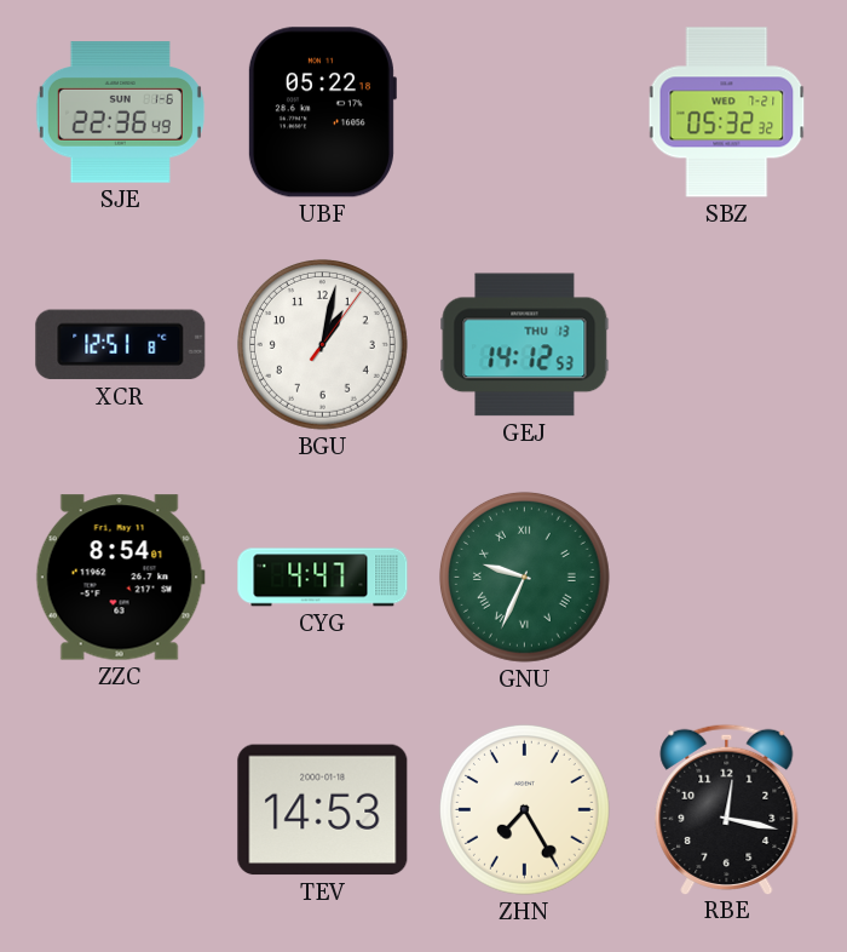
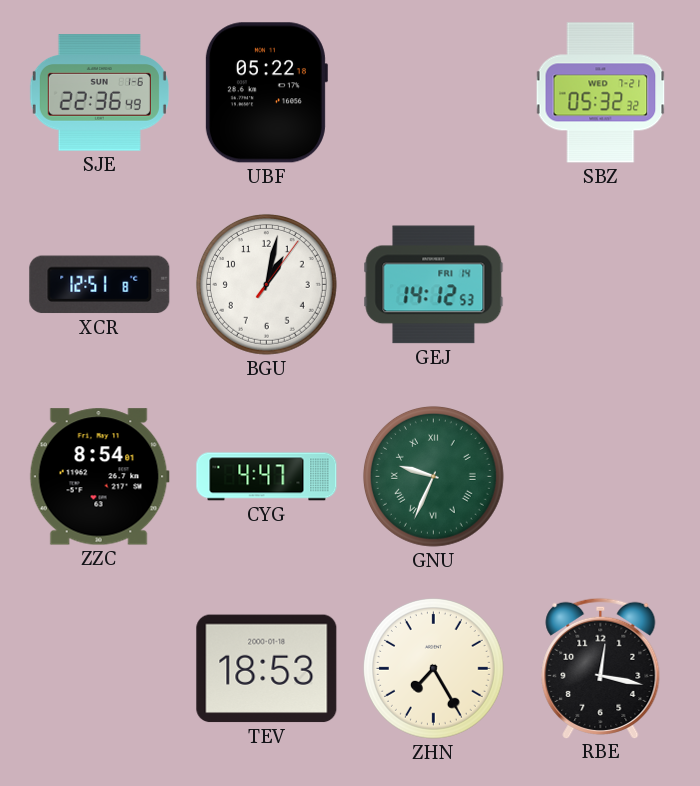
GEJ date: THU 13 -> FRI 14
TEV: 14:53 -> 18:53
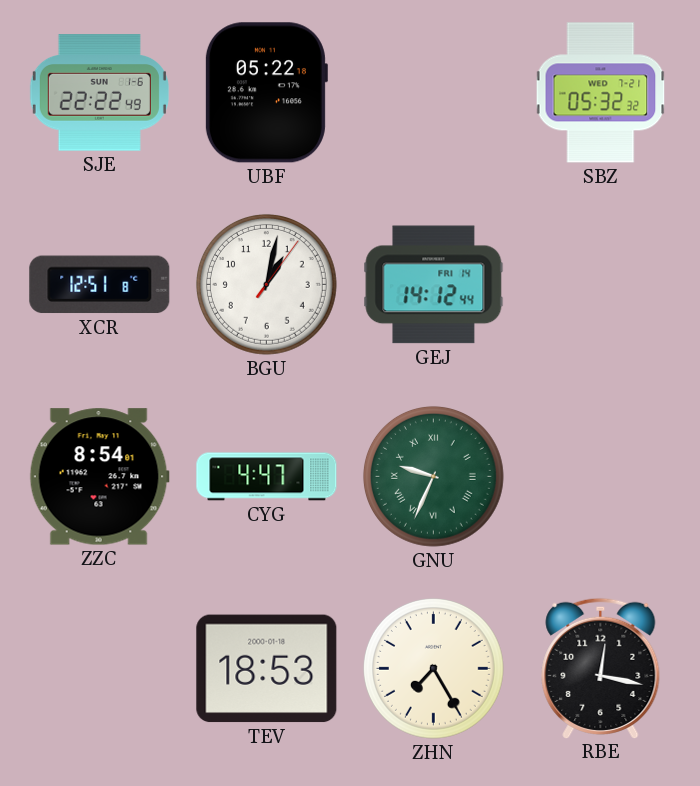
SJE: 22:36 -> 22:22
GEJ: 14:12:53 -> 14:12:44
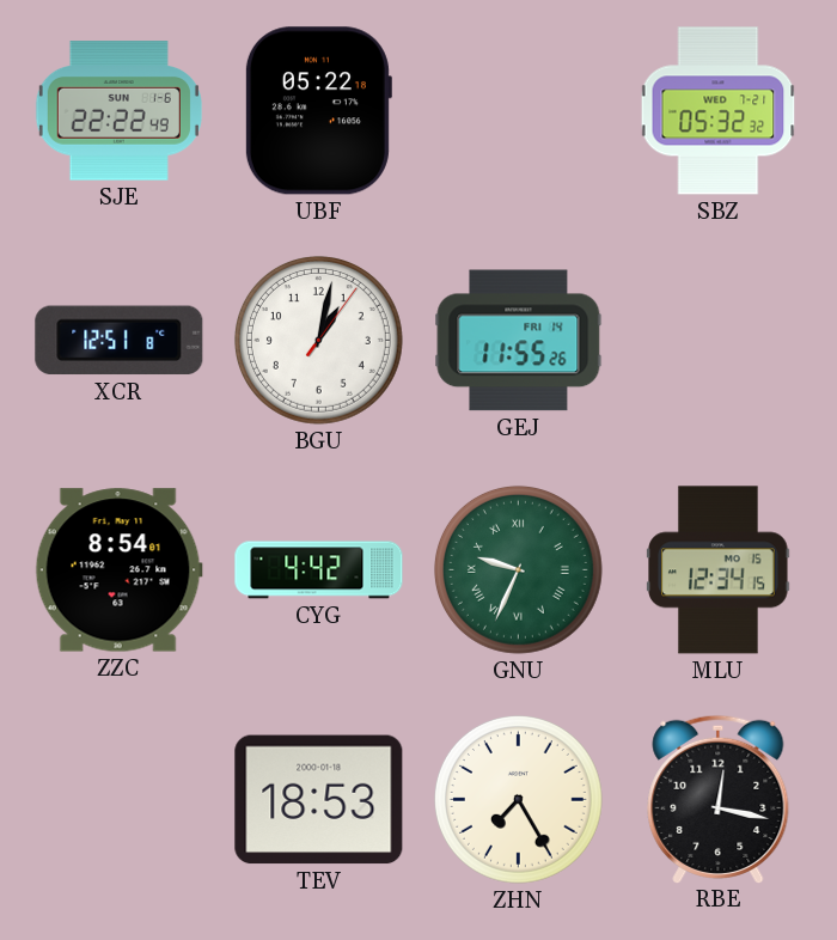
GEJ: 14:12 -> 11:55
CYG: 4:47 -> 4:42
MLU: none -> 12:34
